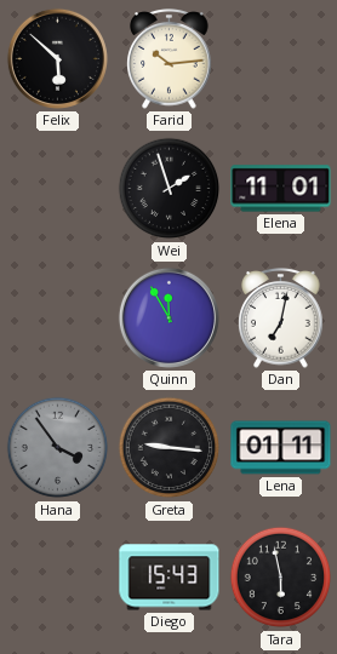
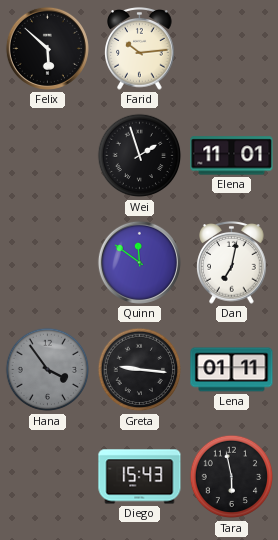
Quinn: 11:55 -> 11:51
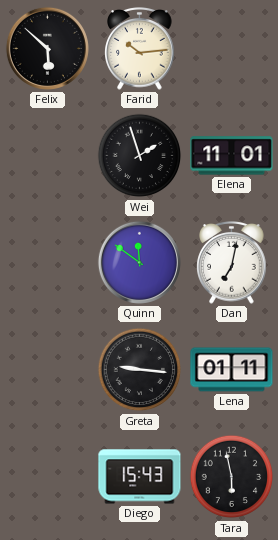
Hana: 3:54 -> none
